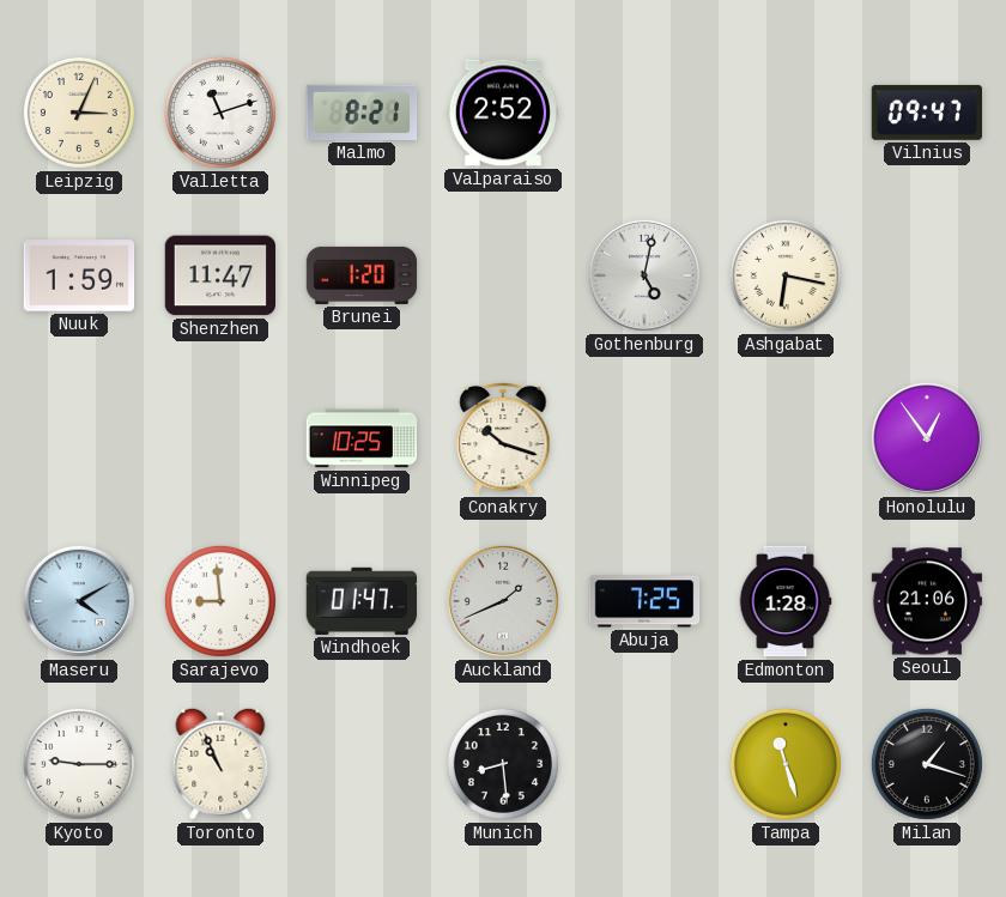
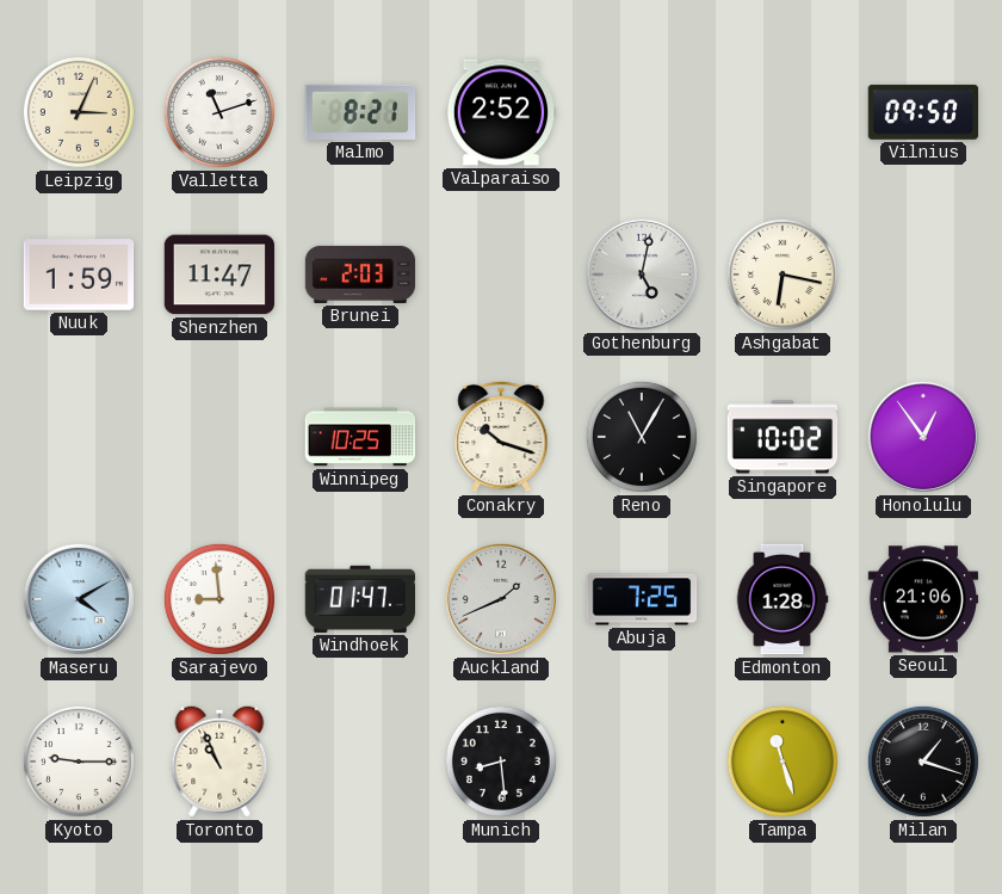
Vilnius: 09:47 -> 09:50
Brunei: 1:20 -> 2:03
Reno: none -> 11:05
Singapore: none -> 10:02
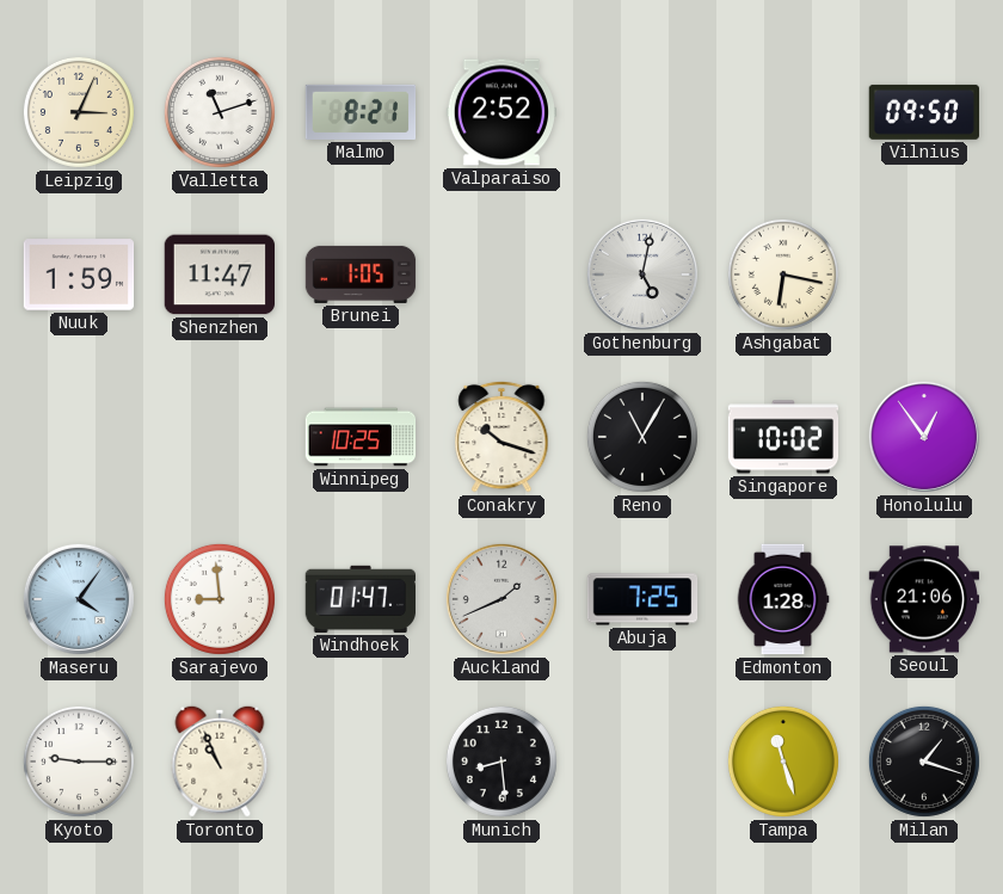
Brunei: 2:03 -> 1:05
Maseru: 4:10 -> 4:06
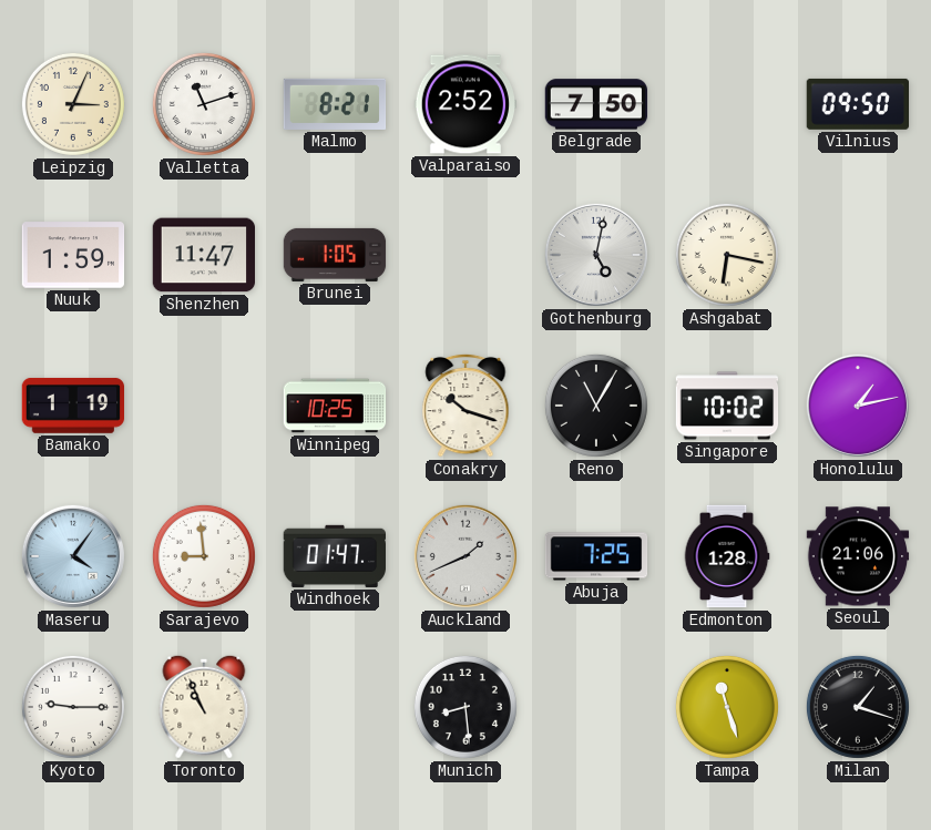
Belgrade: none -> 7:50
Bamako: none -> 1:19
Honolulu: 12:54 -> 1:13
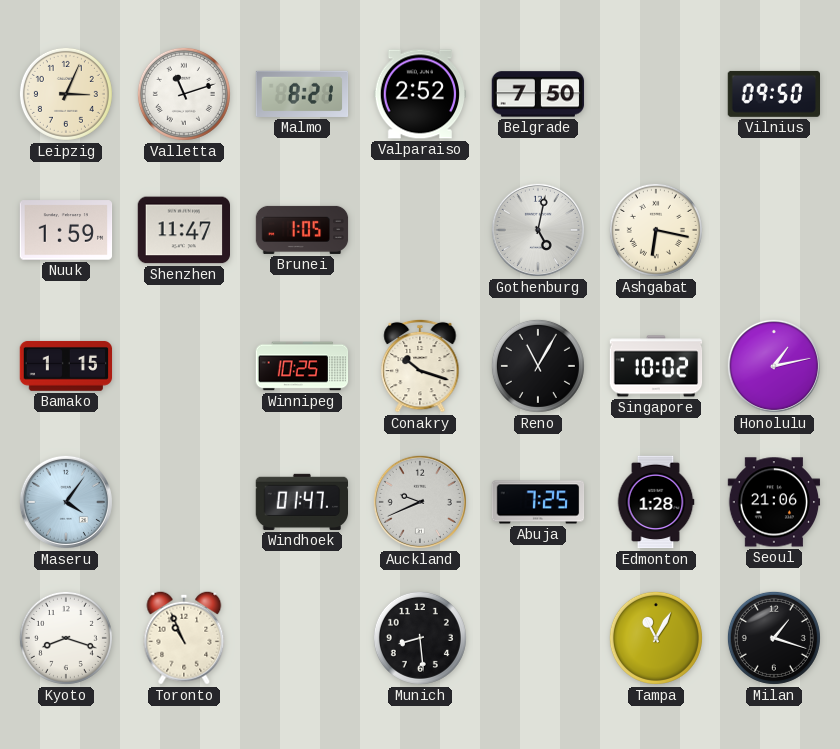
Bamako: 1:19 -> 1:15
Sarajevo: 8:59 -> none
Auckland: 1:41 -> 9:41
Kyoto: 9:15 -> 8:18
Tampa: 11:27 -> 11:05
